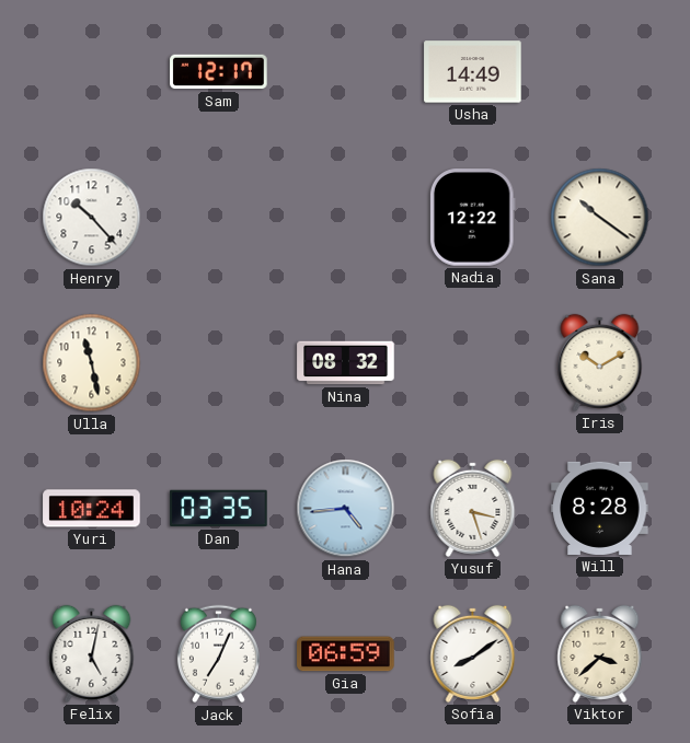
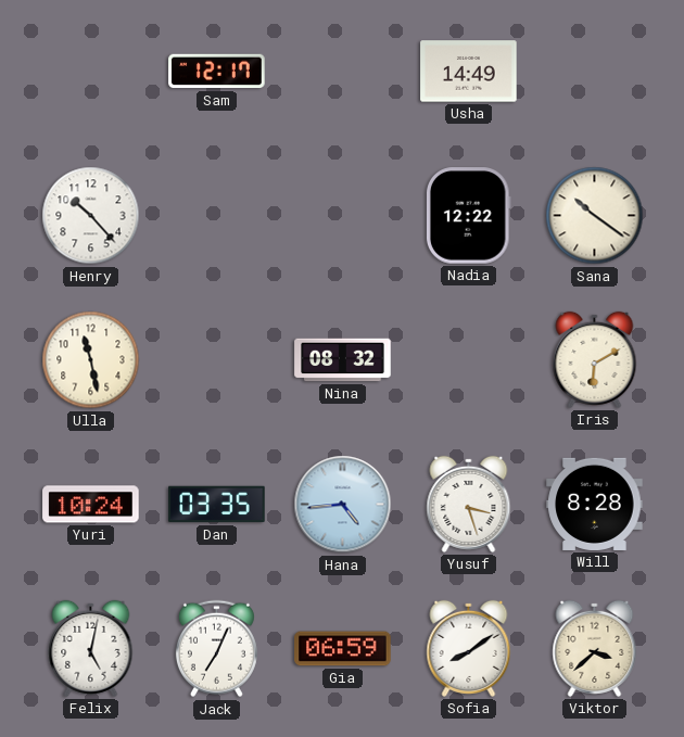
Iris: 10:10 -> 6:10
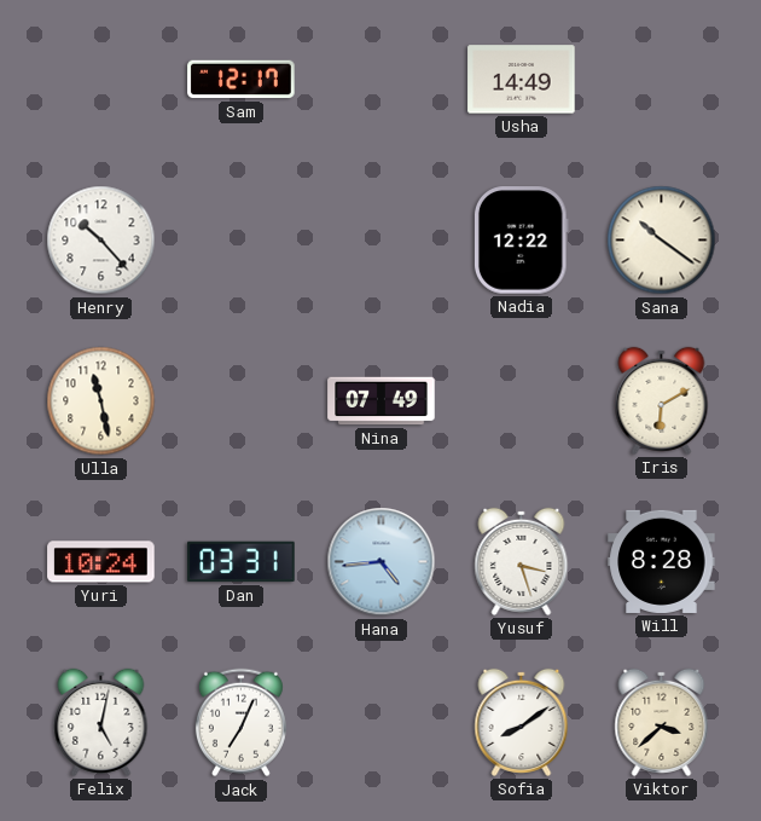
Nina: 08:32 -> 07:49
Dan: 03:35 -> 03:31
Gia: 06:59 -> none
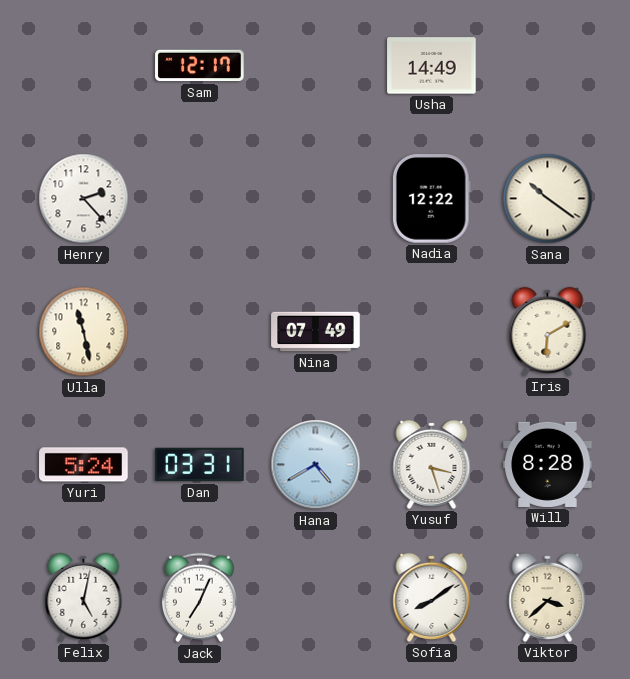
Henry: 10:23 -> 2:23
Yuri: 10:24 -> 5:24
Hana: 4:44 -> 4:40
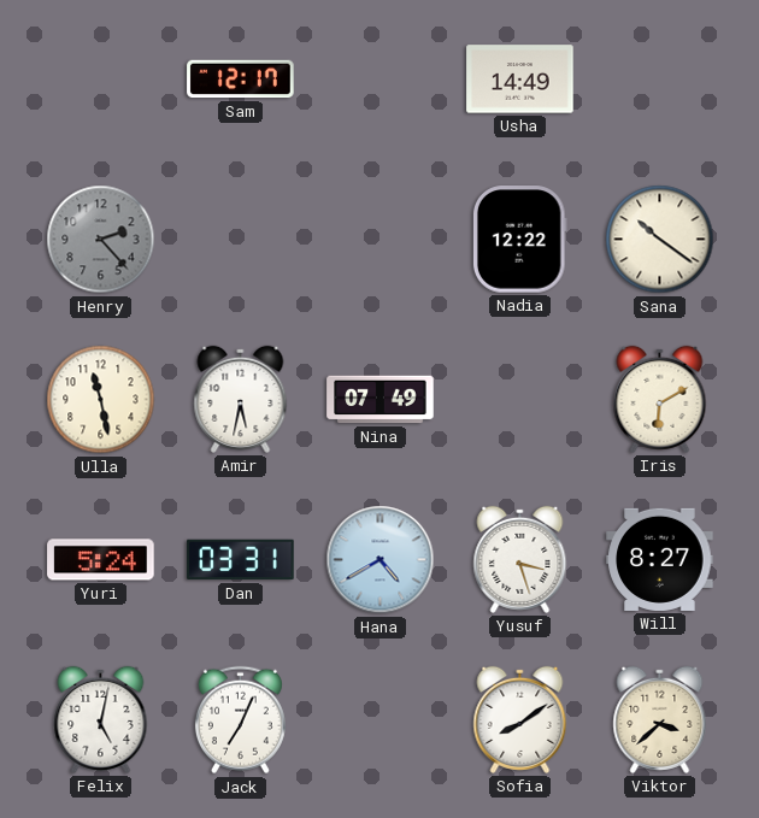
Henry dial: white -> grey
Amir: none -> 5:32
Will: 8:28 -> 8:27
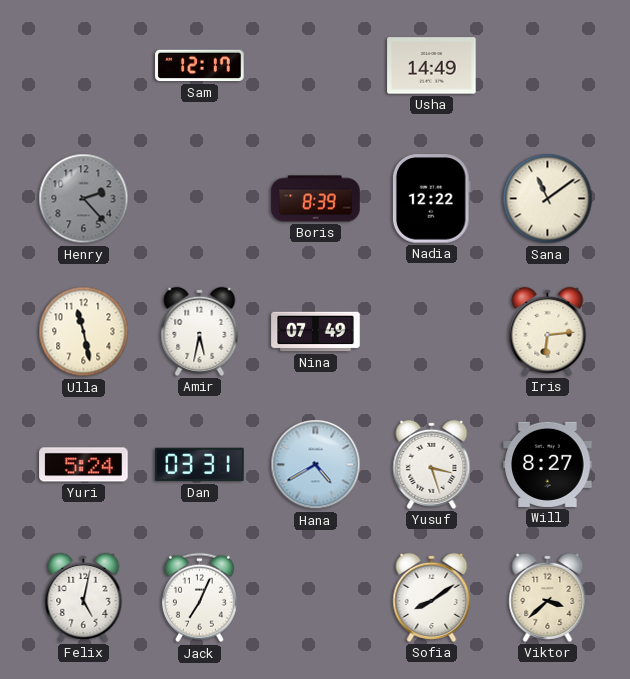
Boris: none -> 8:39
Sana: 10:21 -> 11:09
Iris: 6:10 -> 6:14
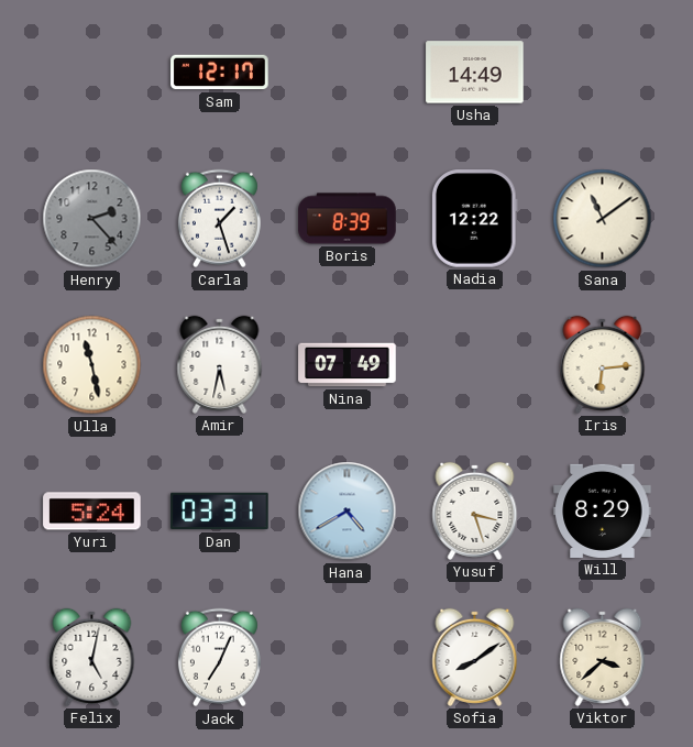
Carla: none -> 1:27
Will: 8:27 -> 8:29
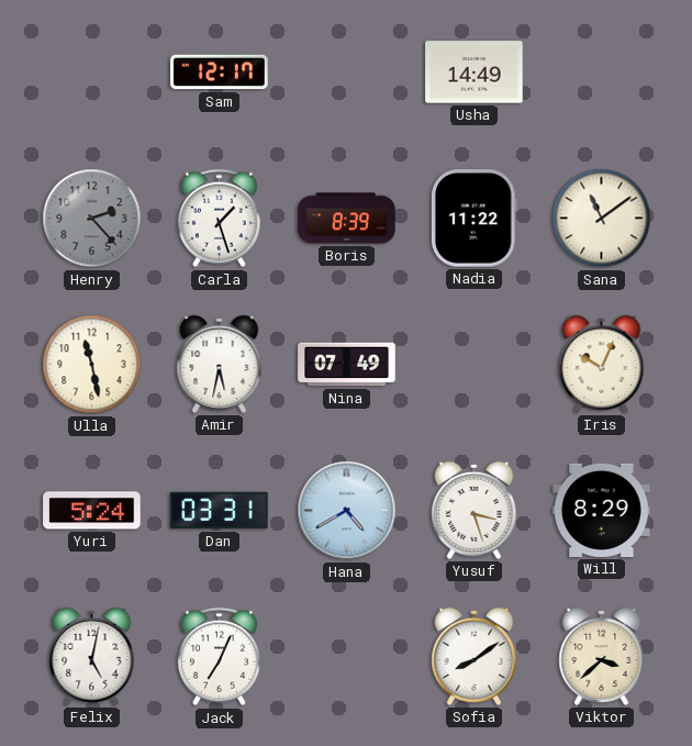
Nadia: 12:22 -> 11:22
Iris: 6:14 -> 10:04
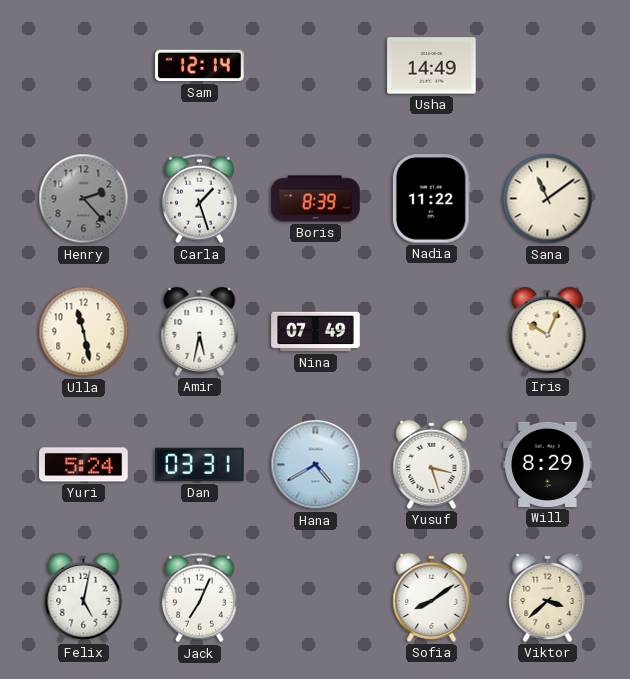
Sam: 12:17 -> 12:14
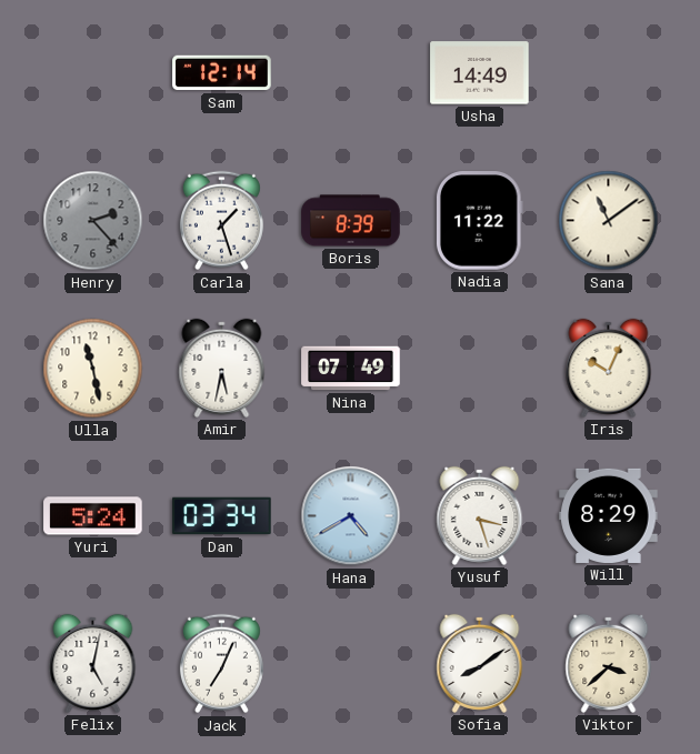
Dan: 03:31 -> 03:34
